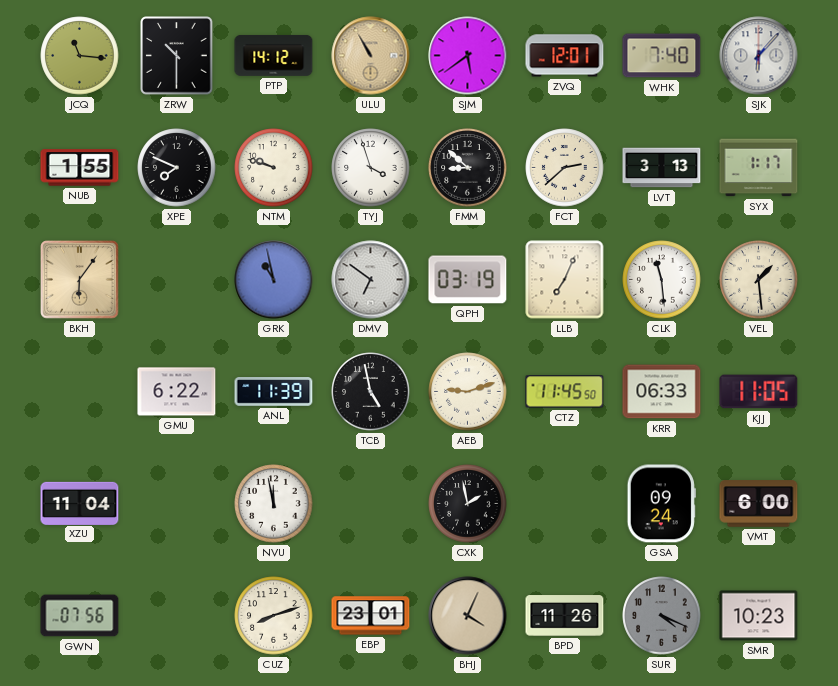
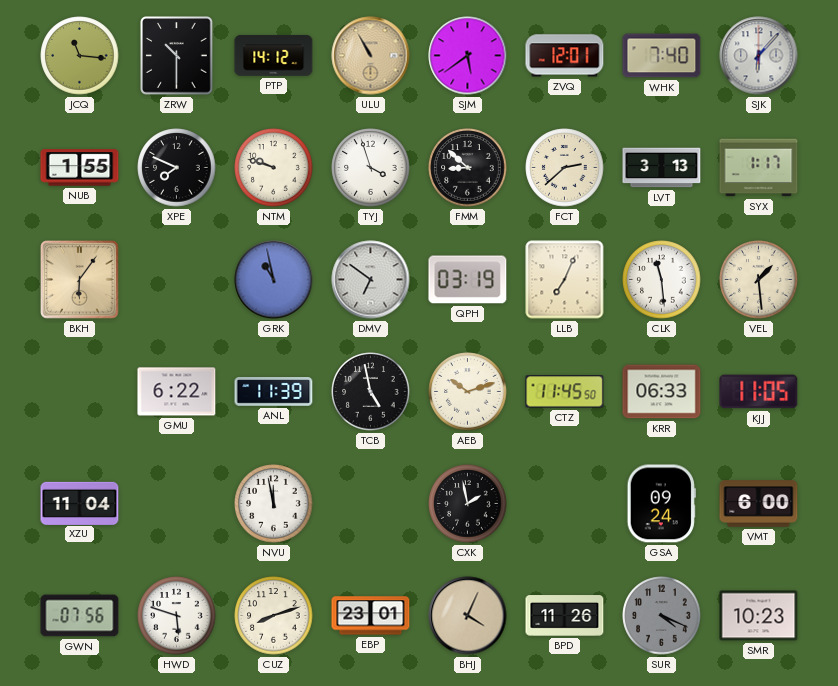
AEB: 9:12 -> 10:12
HWD: none -> 5:48
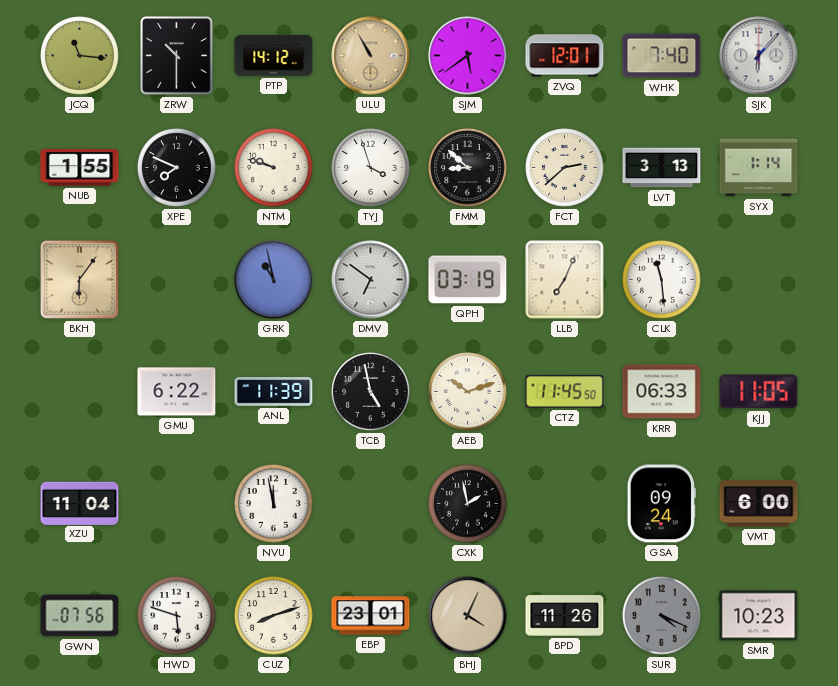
SYX: 1:17 -> 1:14
VEL: 1:29 -> none
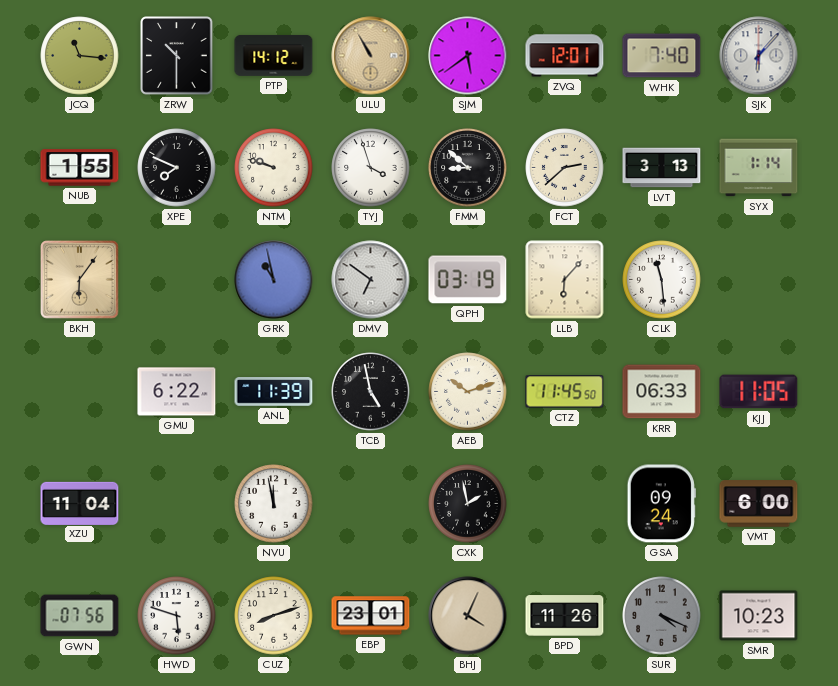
LLB: 7:04 -> 6:07
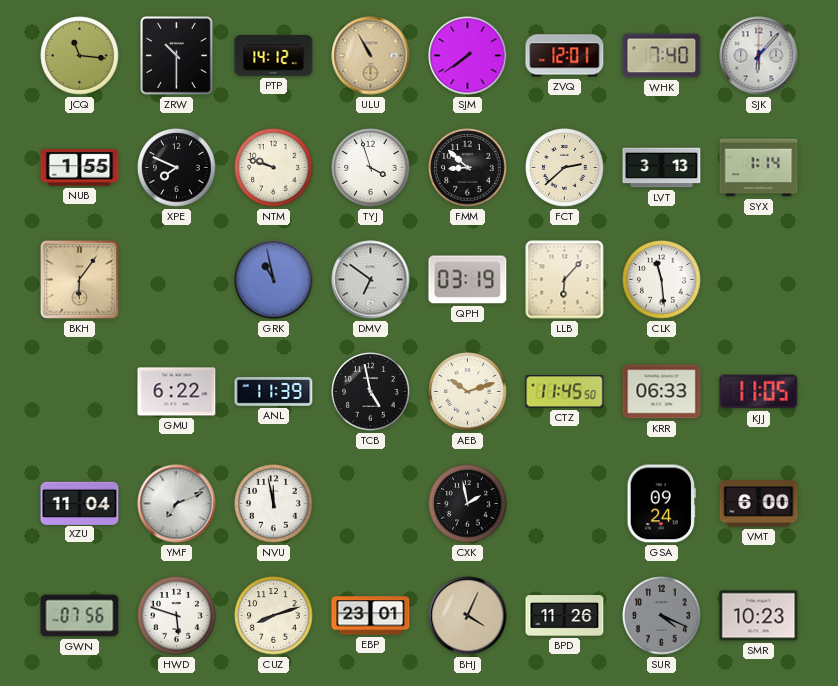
SJM: 5:39 -> 7:39
YMF: none -> 7:11
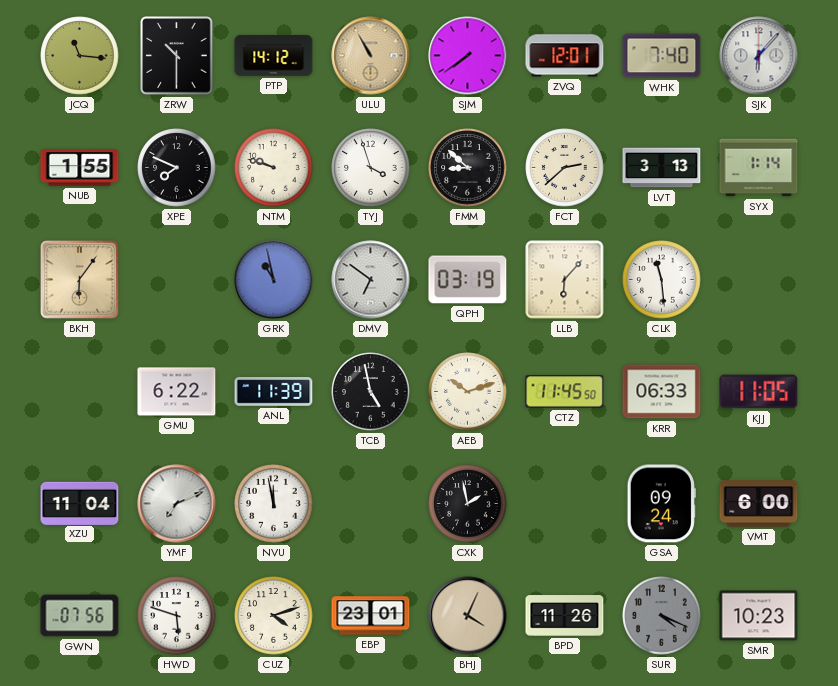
CUZ: 8:12 -> 4:12
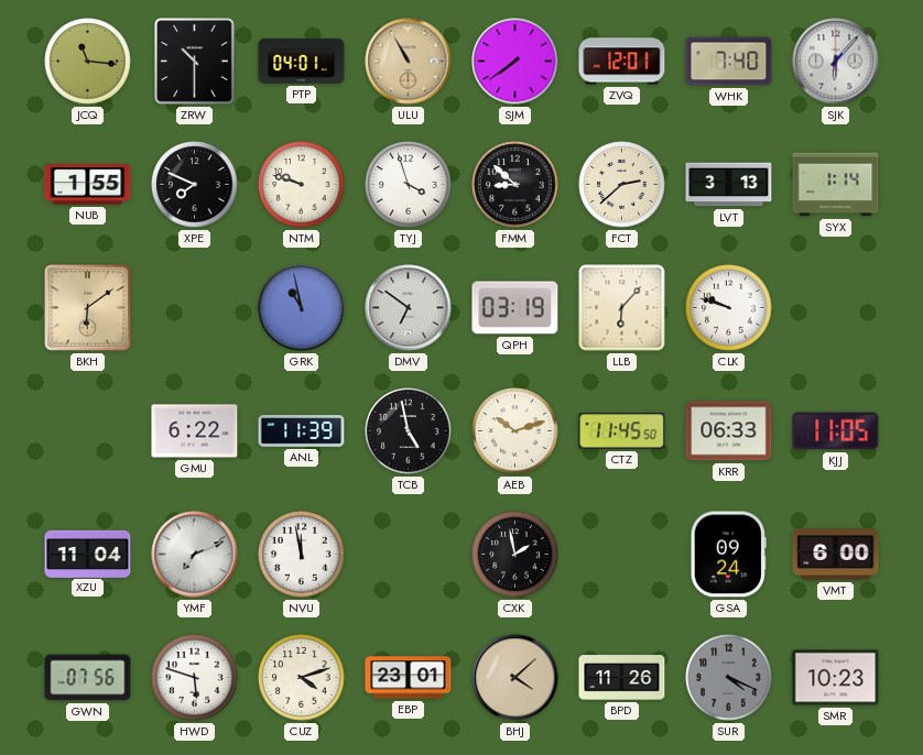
PTP: 14:12 -> 04:01
BKH: 6:06 -> 6:09
CLK: 11:29 -> 9:48
BHJ: 4:04 -> 4:08
